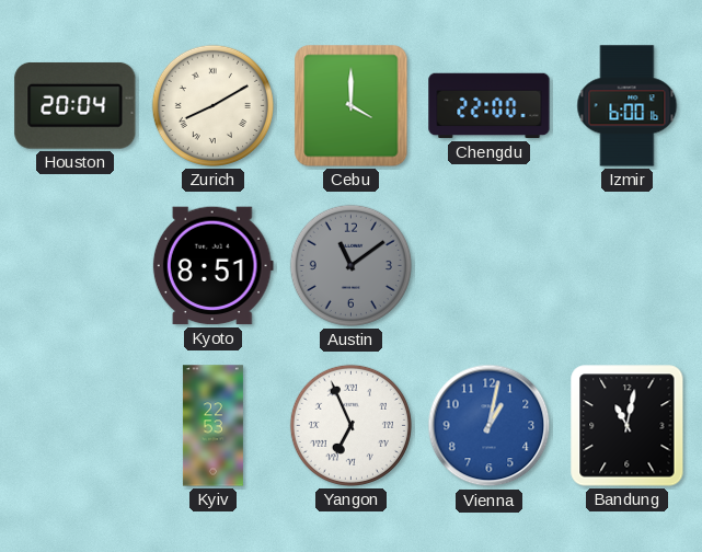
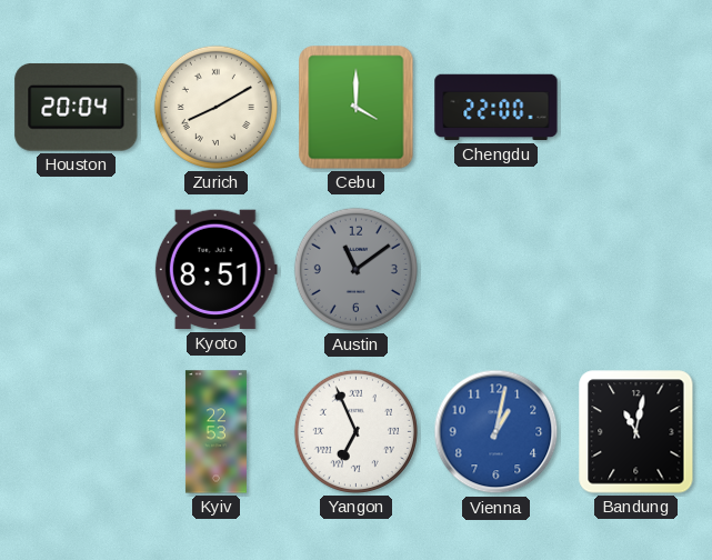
Izmir: 6:00 -> none
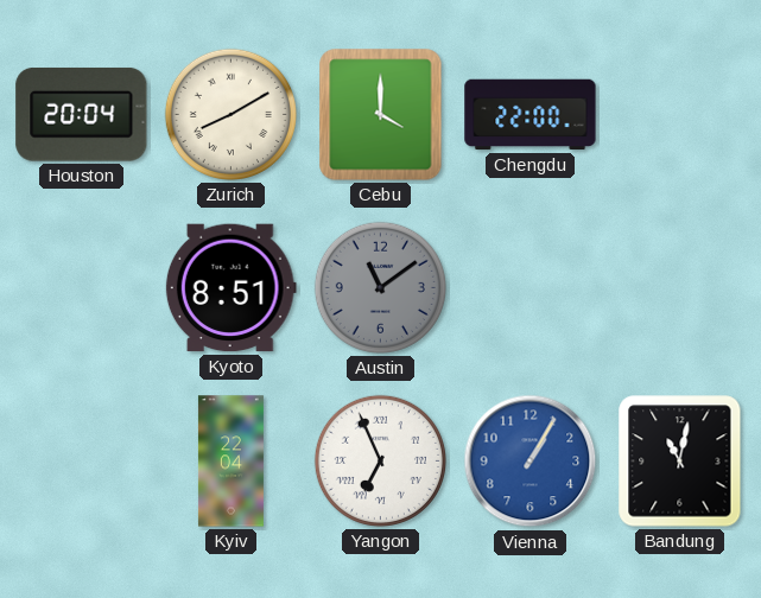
Kyiv: 22:53 -> 22:04
Vienna: 1:02 -> 1:05
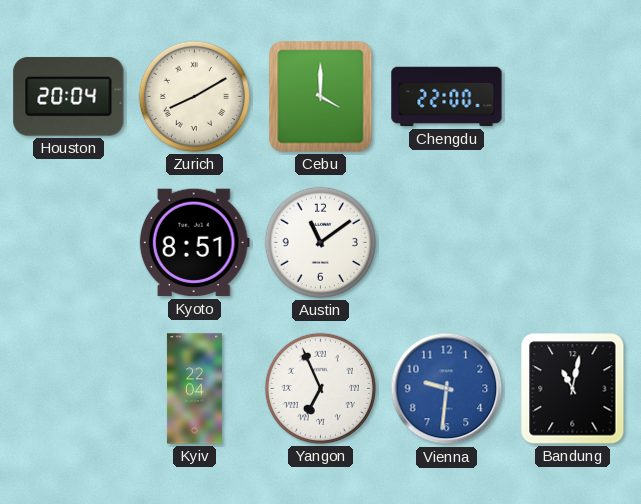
Austin dial: grey -> white
Vienna: 1:05 -> 9:31
